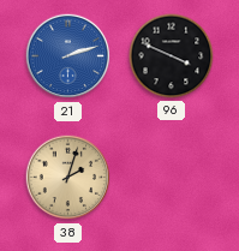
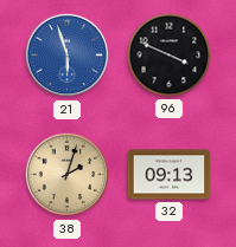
21: 2:12 -> 5:57
32: none -> 09:13
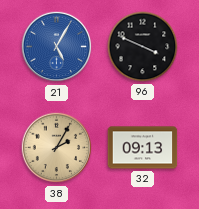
21: 5:57 -> 5:05
38: 2:03 -> 2:05
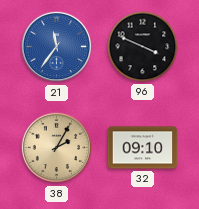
21: 5:05 -> 11:36
32: 09:13 -> 09:10
